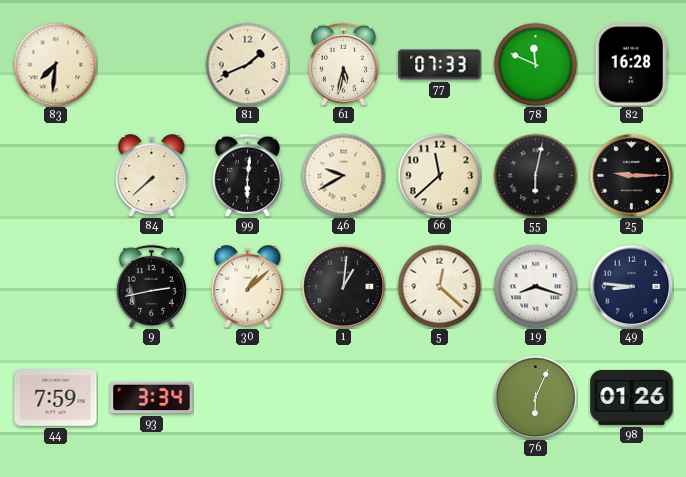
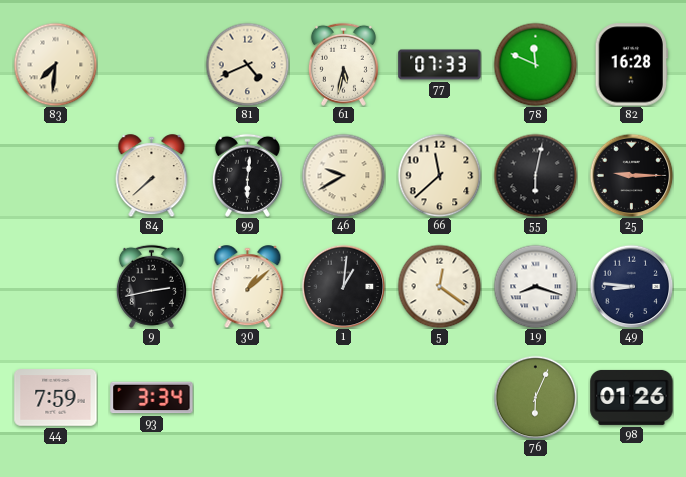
81: 1:41 -> 4:41
5: 12:22 -> 12:21
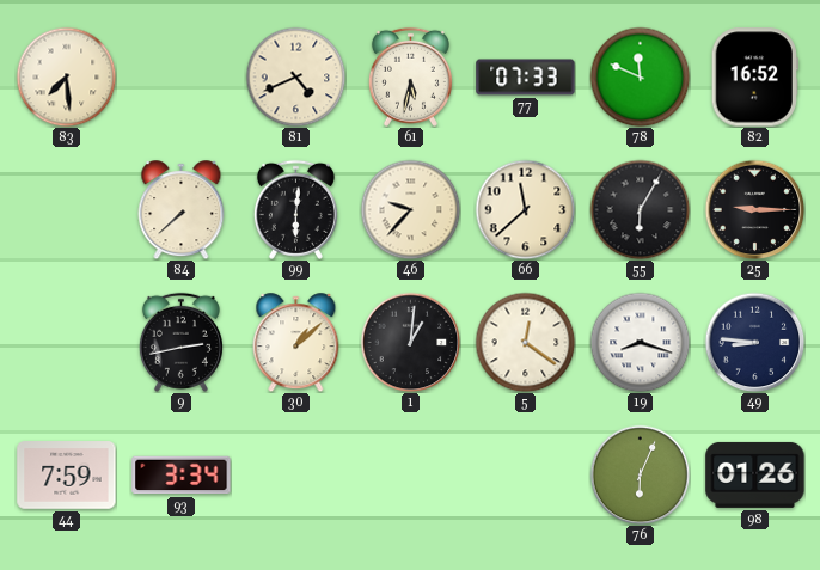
83: 7:31 -> 7:29
82: 16:28 -> 16:52
46: 9:40 -> 9:37
55: 6:02 -> 6:05
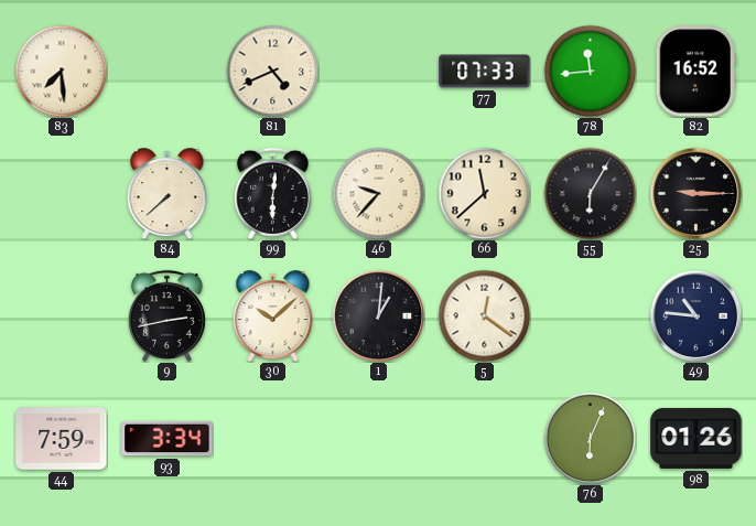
61: 5:32 -> none
78: 11:49 -> 11:44
30: 1:08 -> 10:08
19: 8:18 -> none
49: 8:46 -> 10:46
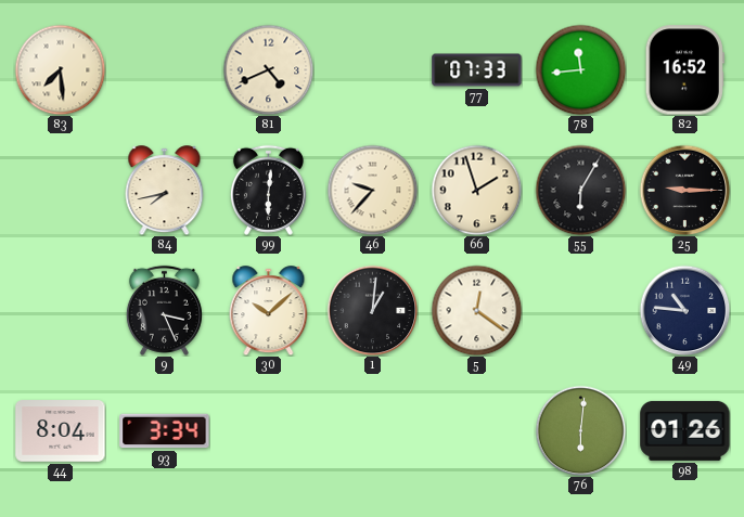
84: 7:38 -> 7:43
66: 11:38 -> 1:57
9: 2:43 -> 3:26
44: 7:59 -> 8:04
76: 6:04 -> 6:01
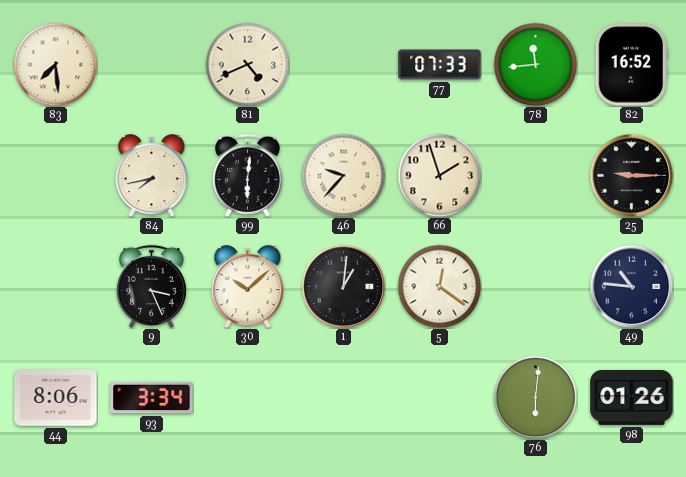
55: 6:05 -> none
44: 8:04 -> 8:06
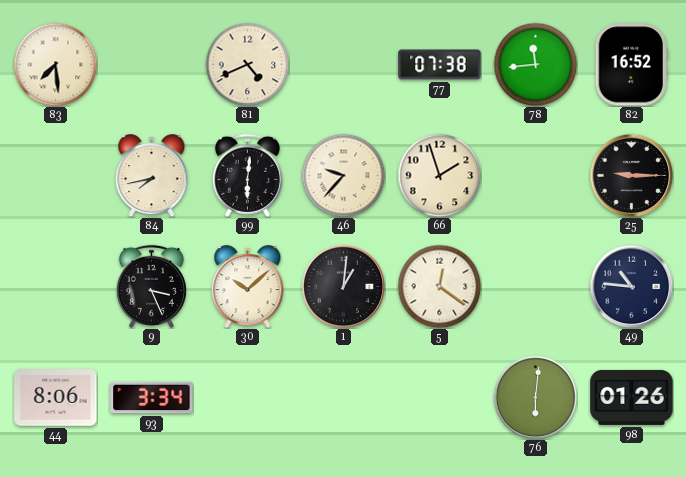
77: 07:33 -> 07:38
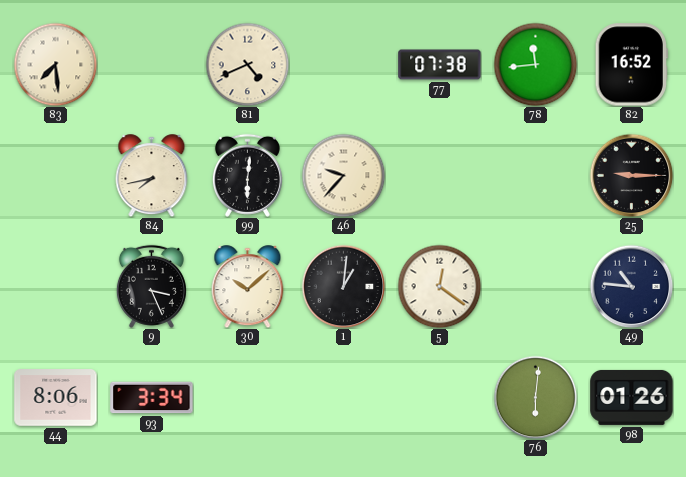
66: 1:57 -> none
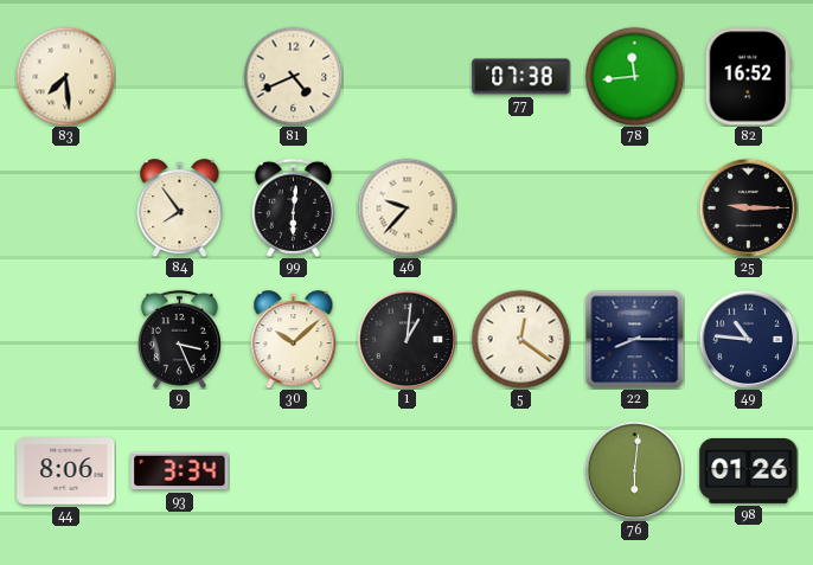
84: 7:43 -> 7:54
22: none -> 8:15
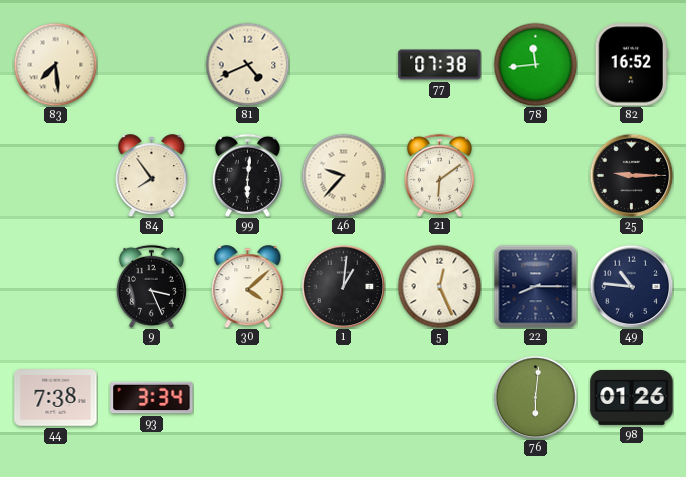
21: none -> 6:09
30: 10:08 -> 4:08
5: 12:21 -> 12:26
44: 8:06 -> 7:38
